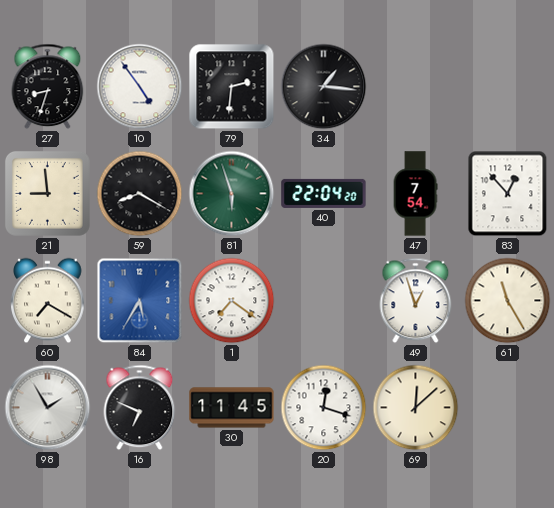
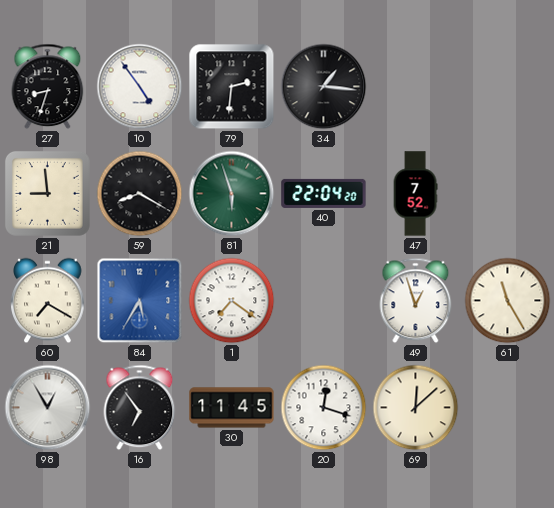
47: 7:54 -> 7:52
83: 12:53 -> none
98: 1:55 -> 12:55
16: 6:49 -> 6:54
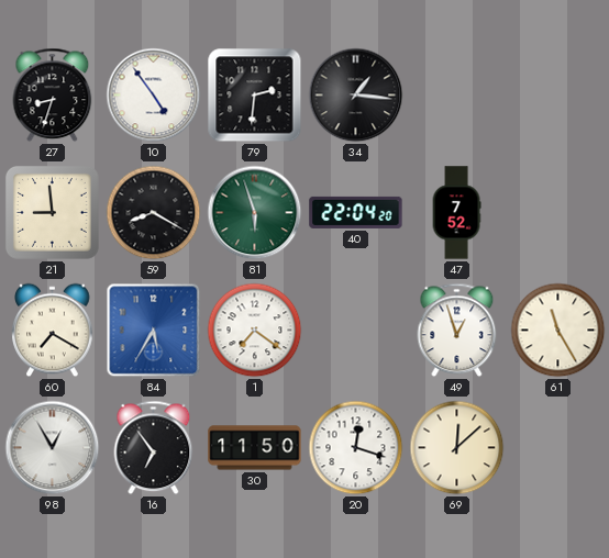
30: 11:45 -> 11:50
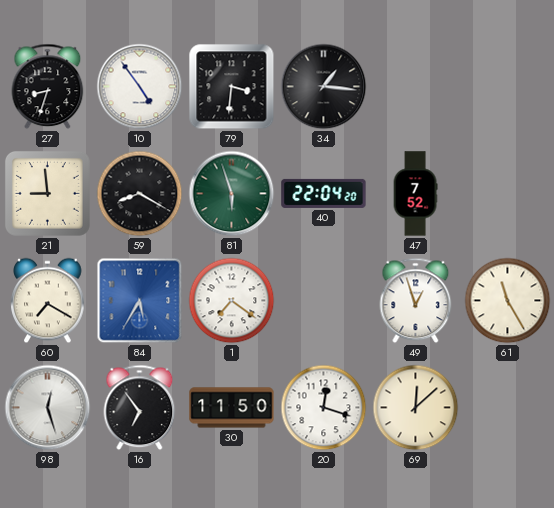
79: 2:31 -> 3:31
98: 12:55 -> 12:27
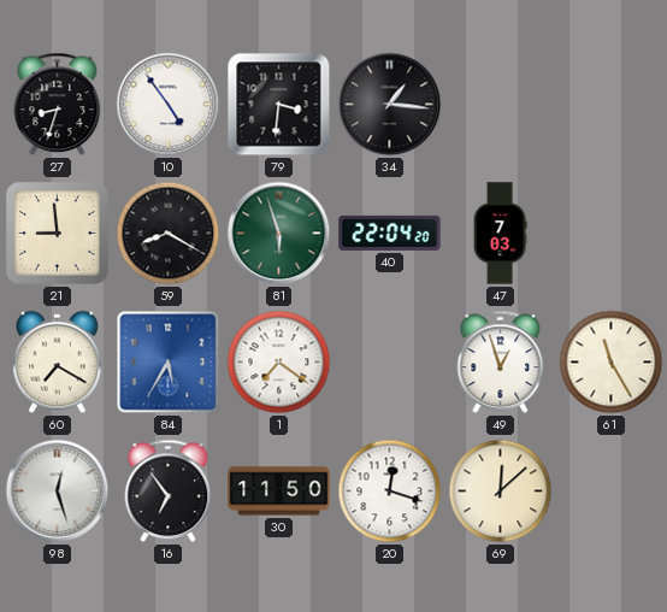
47: 7:52 -> 7:03
